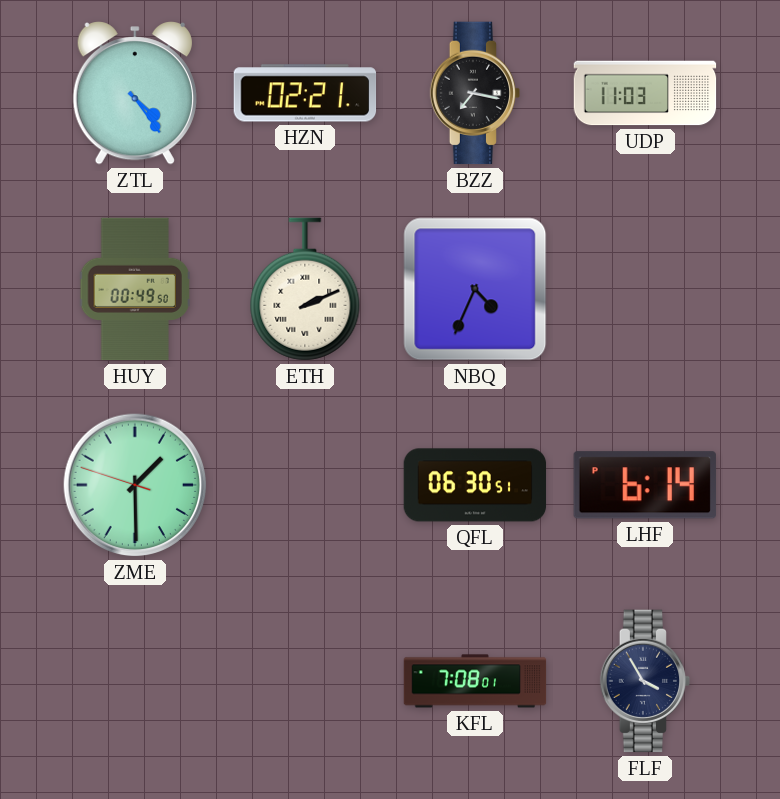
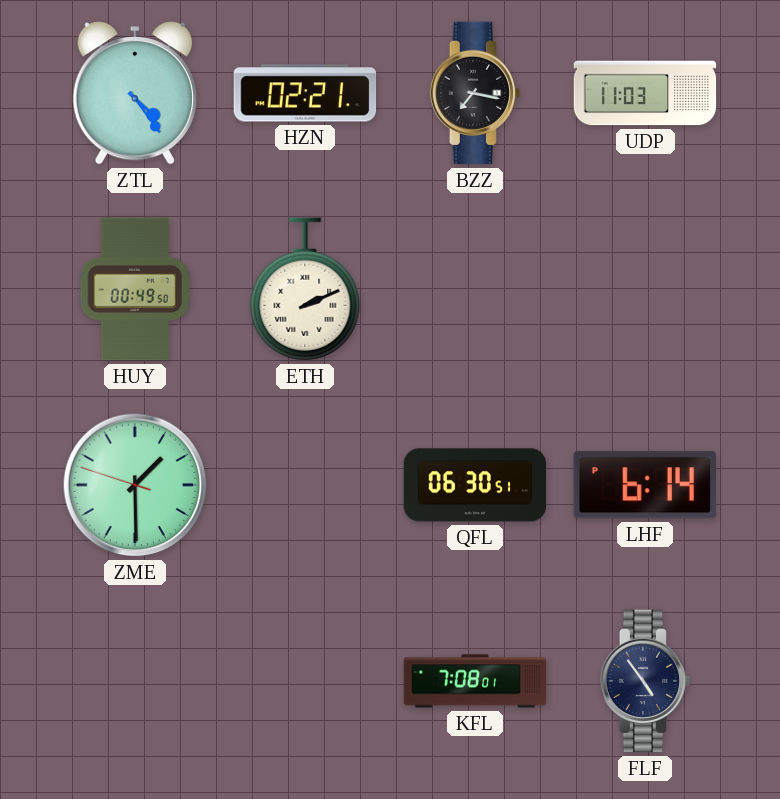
NBQ: 4:34 -> none
FLF: 3:55 -> 4:54
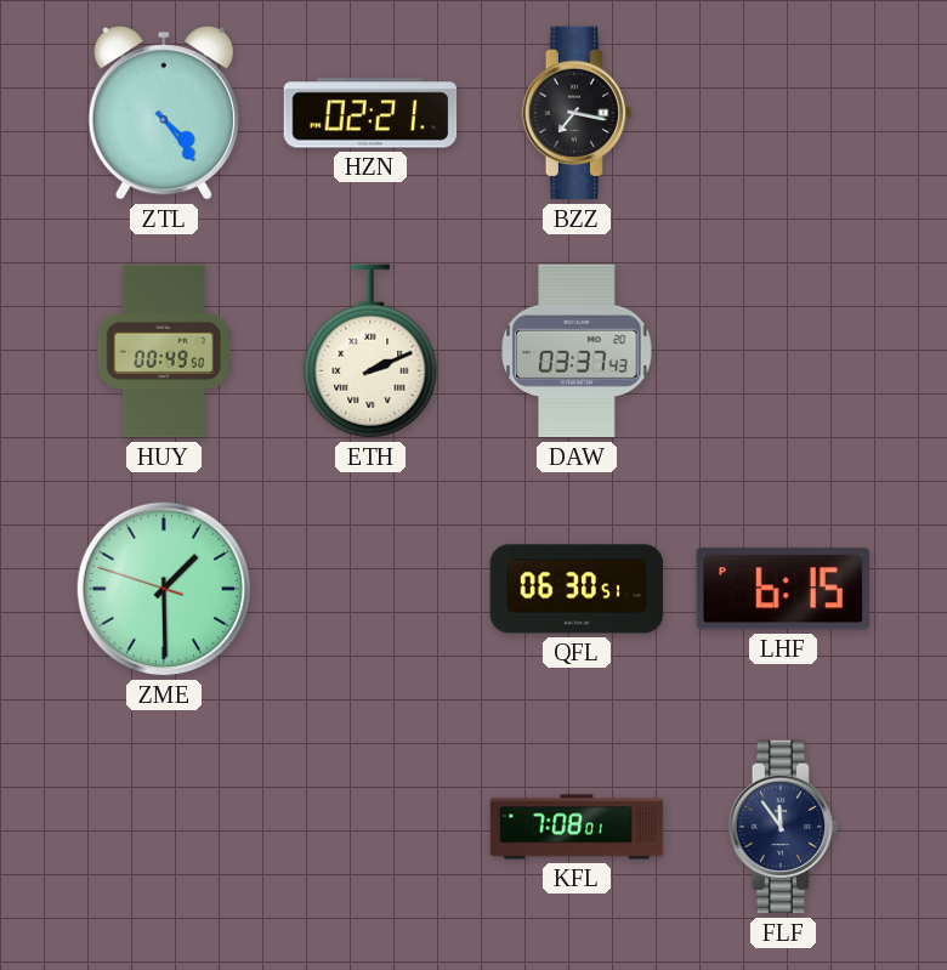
UDP: 11:03 -> none
DAW: none -> 03:37
LHF: 6:14 -> 6:15
FLF: 4:54 -> 11:54
